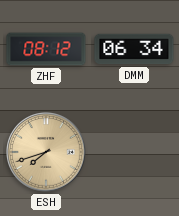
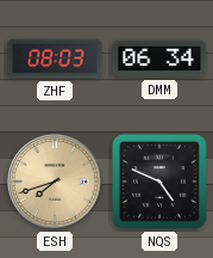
ZHF: 08:12 -> 08:03
NQS: none -> 4:49
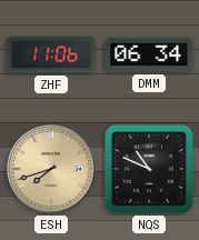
ZHF: 08:03 -> 11:06
NQS: 4:49 -> 10:49
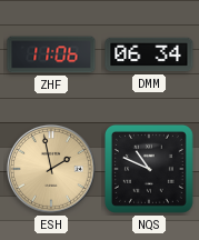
ESH: 7:42 -> 1:58
